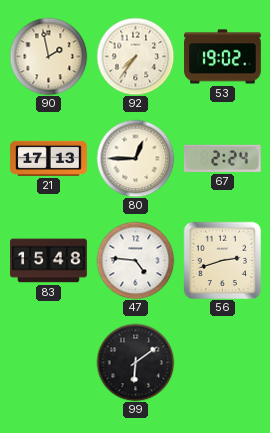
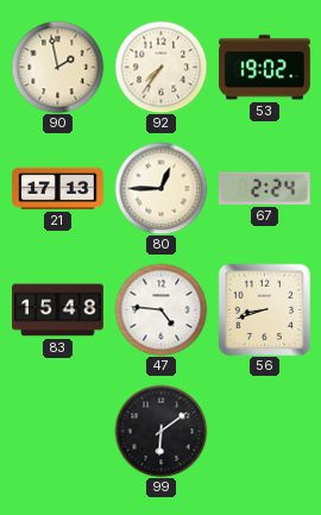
56: 2:42 -> 8:42
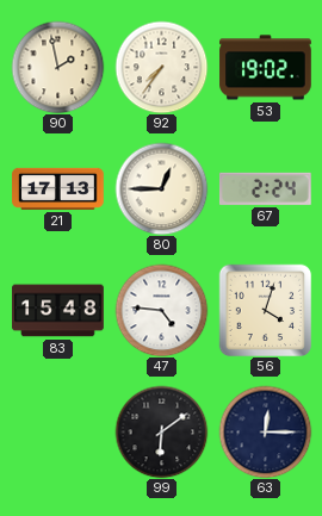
56: 8:42 -> 4:03
63: none -> 12:15
